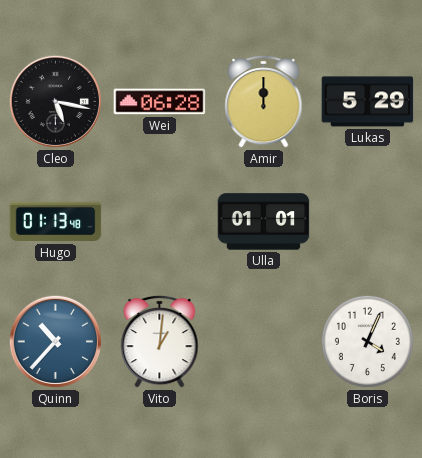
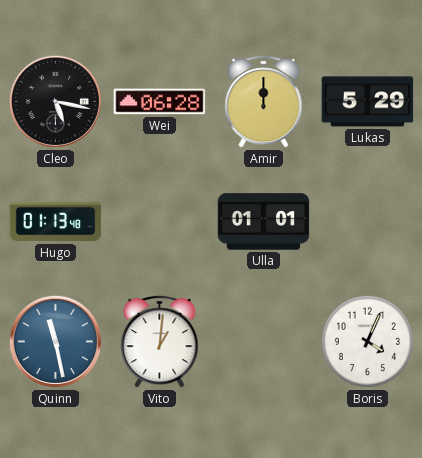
Quinn: 10:37 -> 11:28
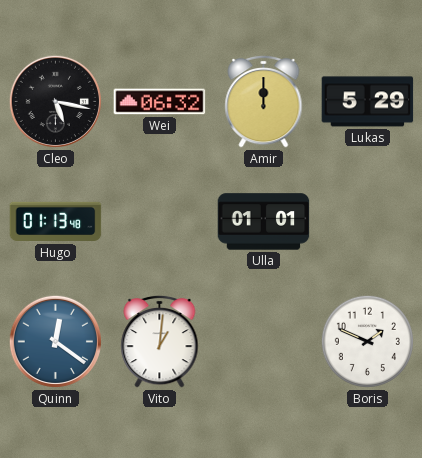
Wei: 06:28 -> 06:32
Quinn: 11:28 -> 12:21
Boris: 4:04 -> 1:49
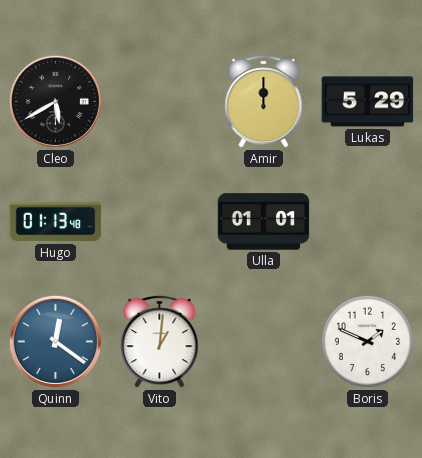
Cleo: 5:17 -> 5:40
Wei: 06:32 -> none
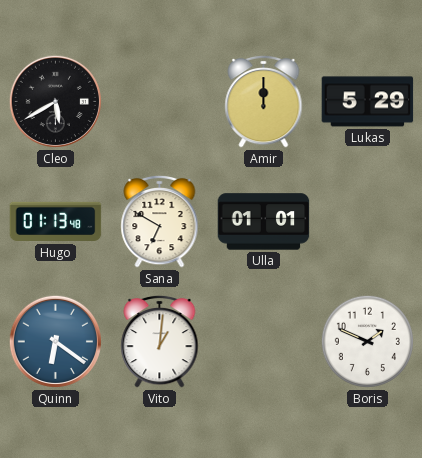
Sana: none -> 6:50
Quinn: 12:21 -> 6:21
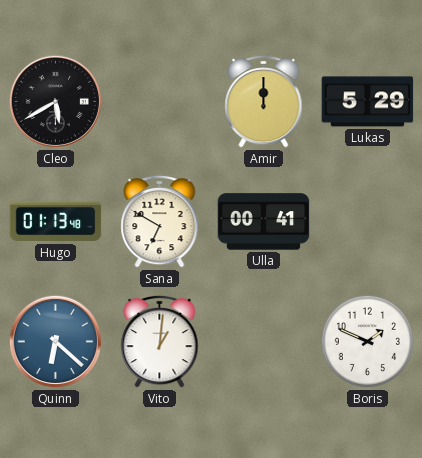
Ulla: 01:01 -> 00:41
Quinn: 6:21 -> 6:22
